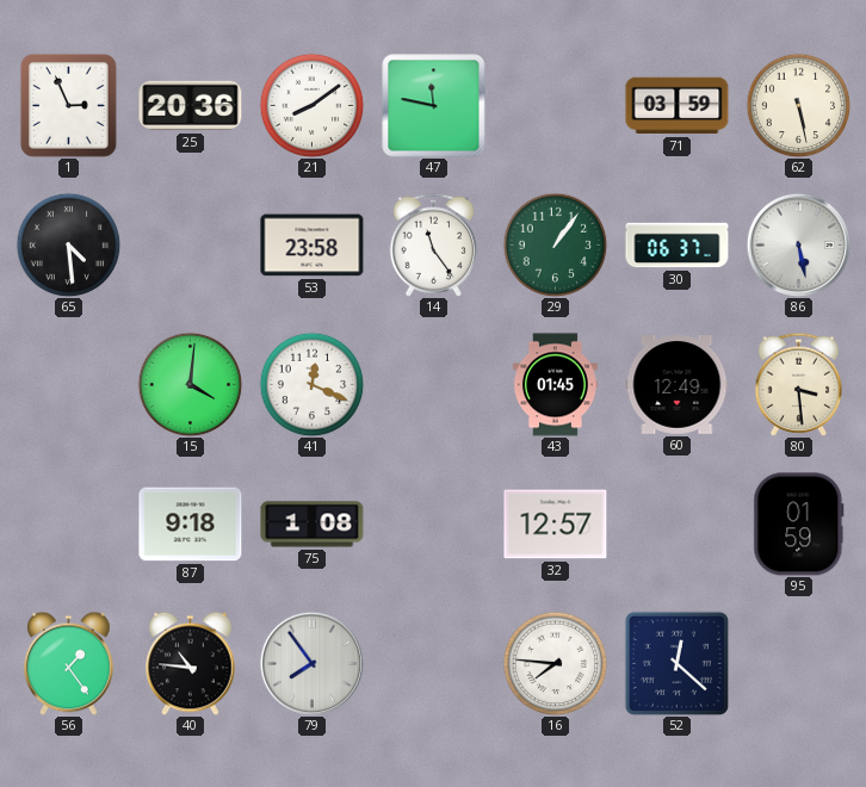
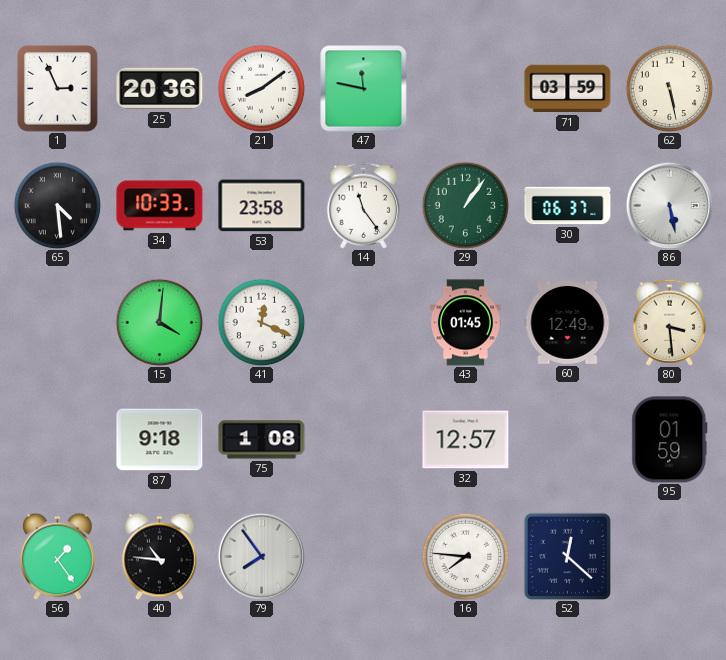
34: none -> 10:33
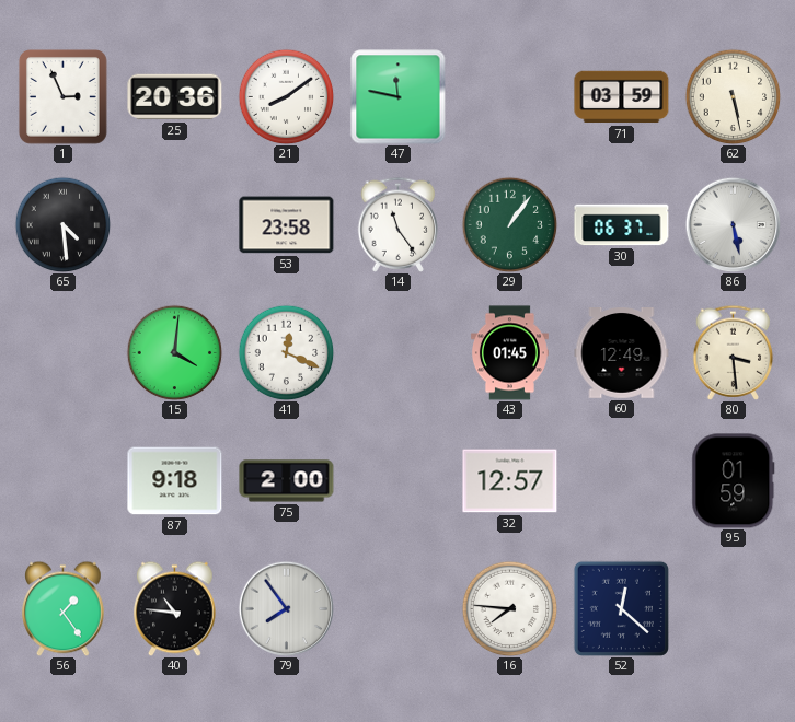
34: 10:33 -> none
75: 1:08 -> 2:00
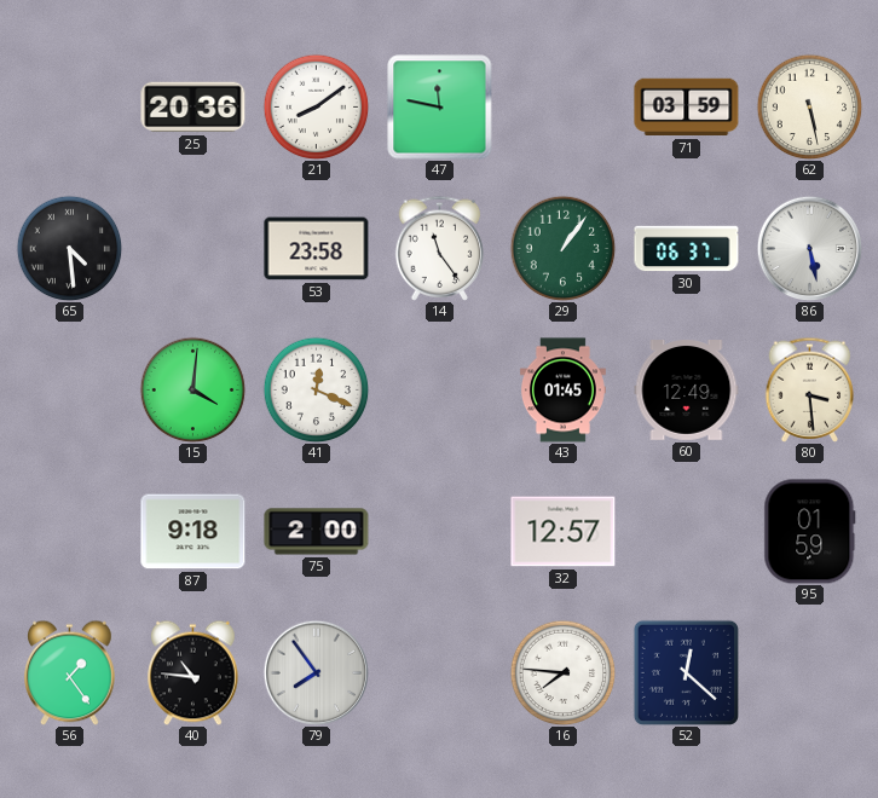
1: 2:56 -> none
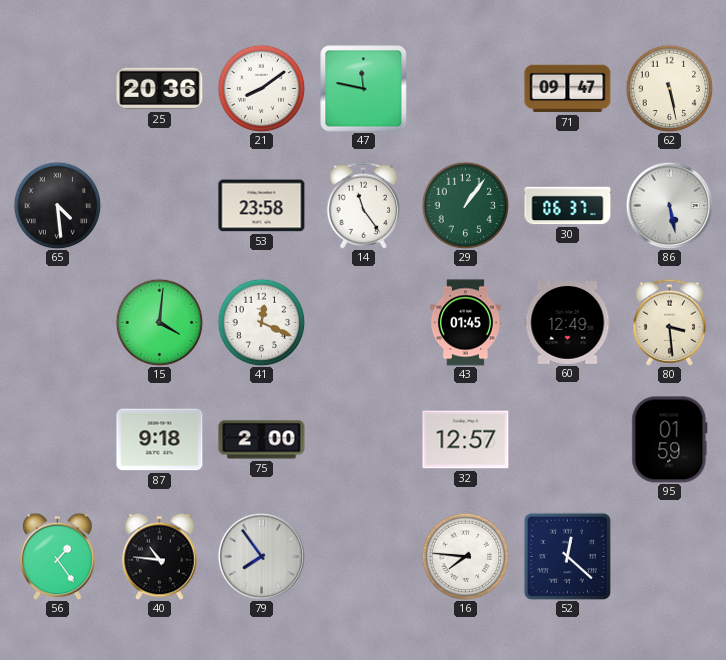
71: 03:59 -> 09:47
